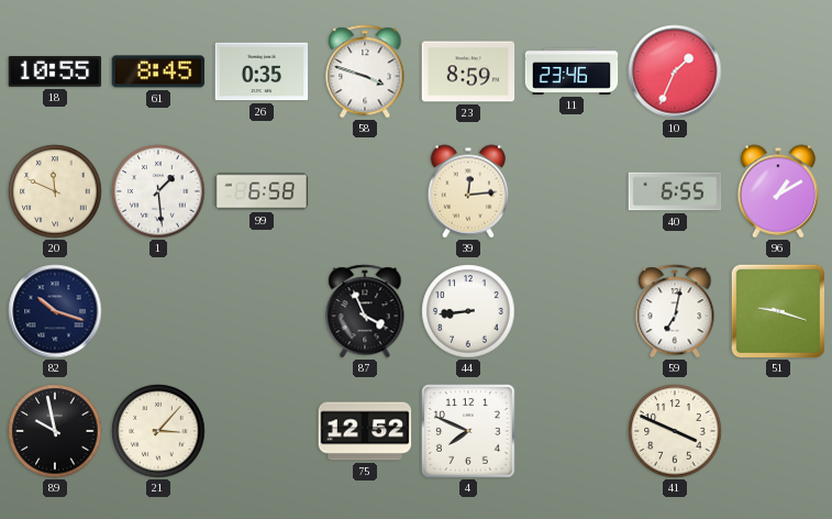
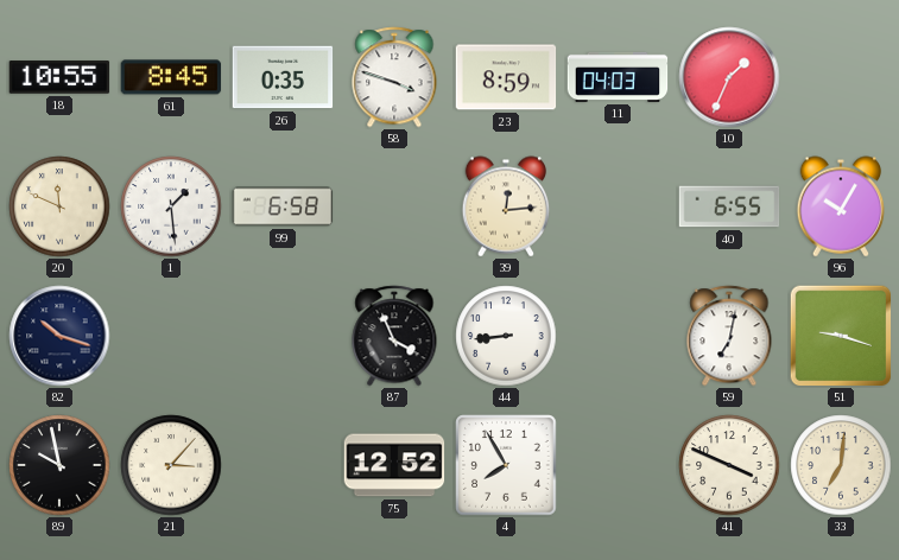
11: 23:46 -> 04:03
96: 1:10 -> 10:05
4: 7:49 -> 7:55
33: none -> 7:01
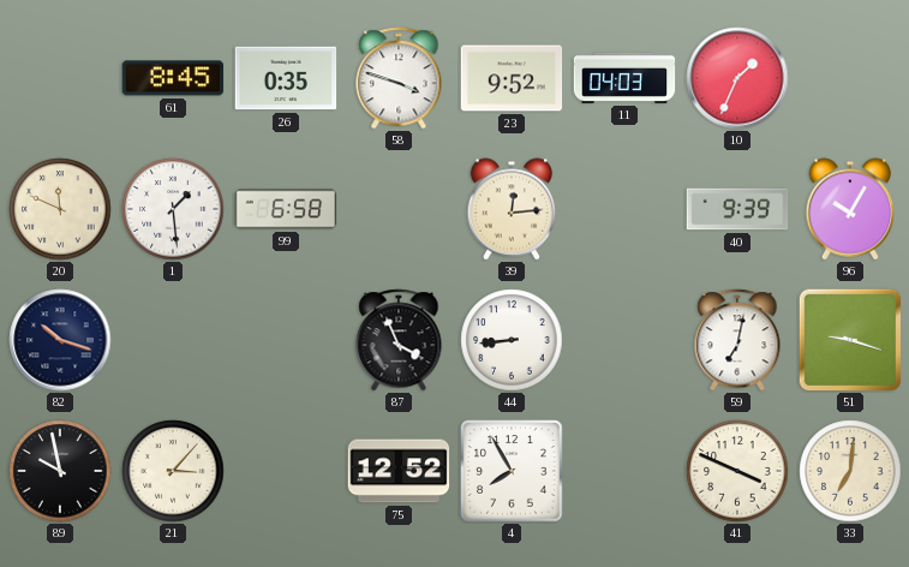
18: 10:55 -> none
23: 8:59 -> 9:52
40: 6:55 -> 9:39
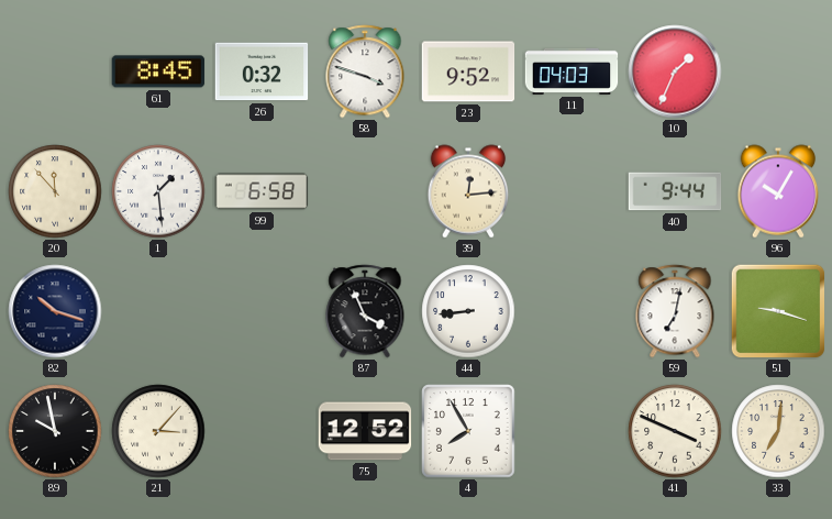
26: 0:35 -> 0:32
20: 11:49 -> 11:53
40: 9:39 -> 9:44
